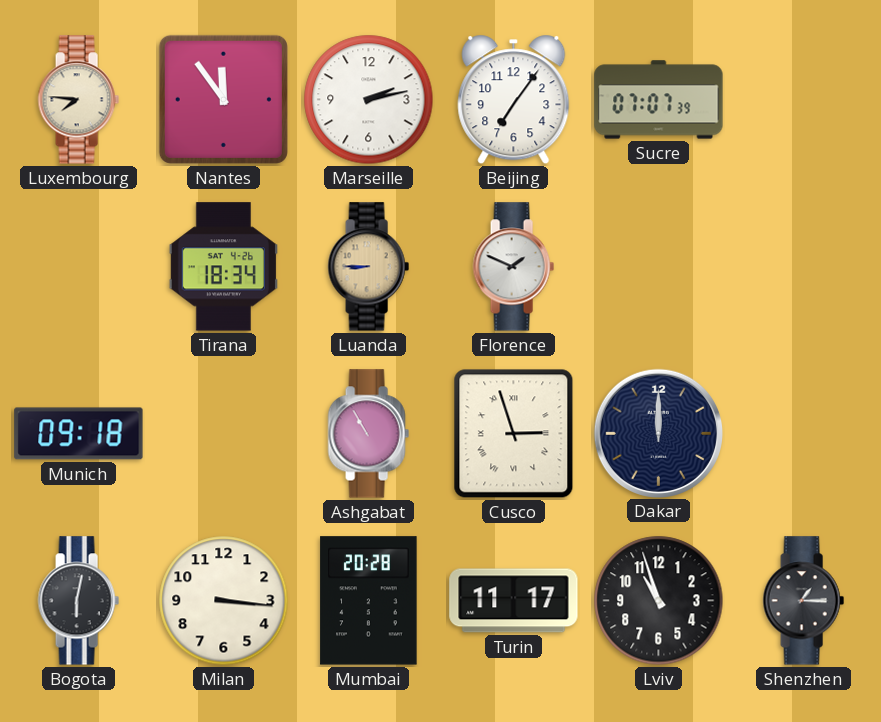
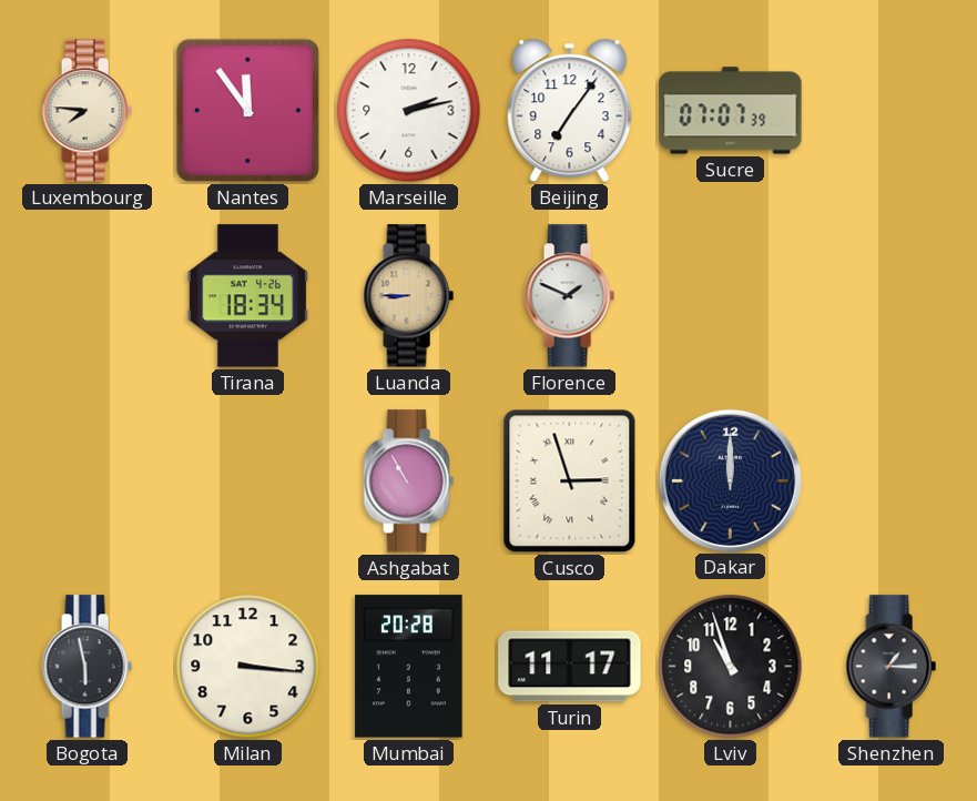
Munich: 09:18 -> none
Bogota: 6:02 -> 5:58
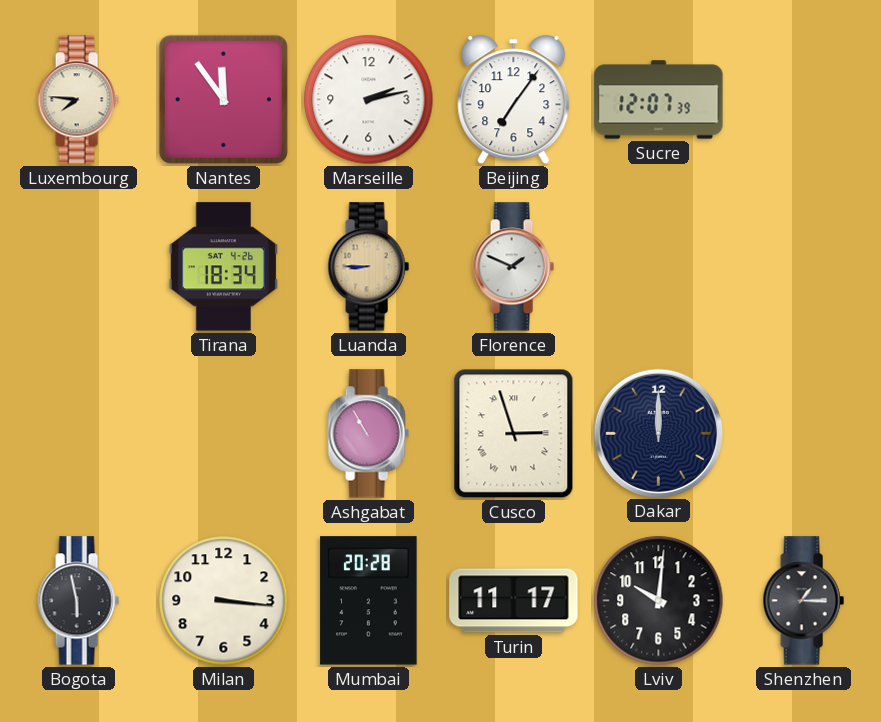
Sucre: 07:07 -> 12:07
Lviv: 10:57 -> 10:01
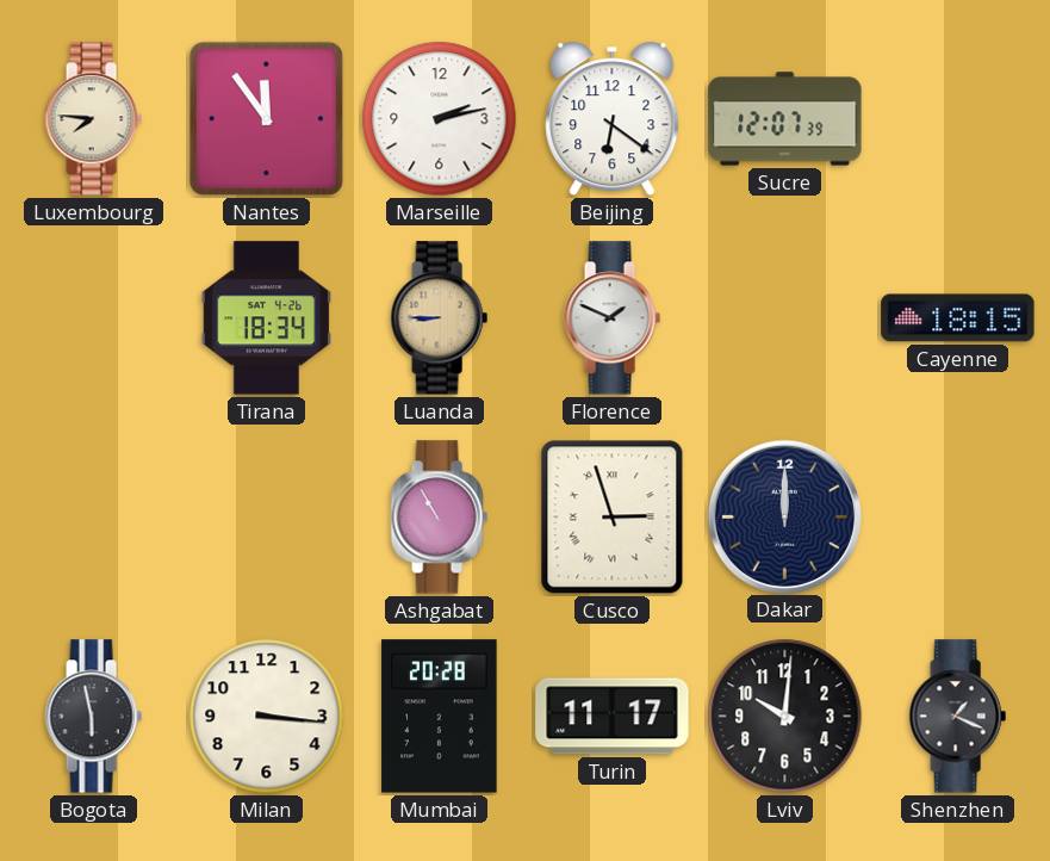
Beijing: 7:06 -> 6:21
Cayenne: none -> 18:15
Shenzhen: 1:15 -> 1:19
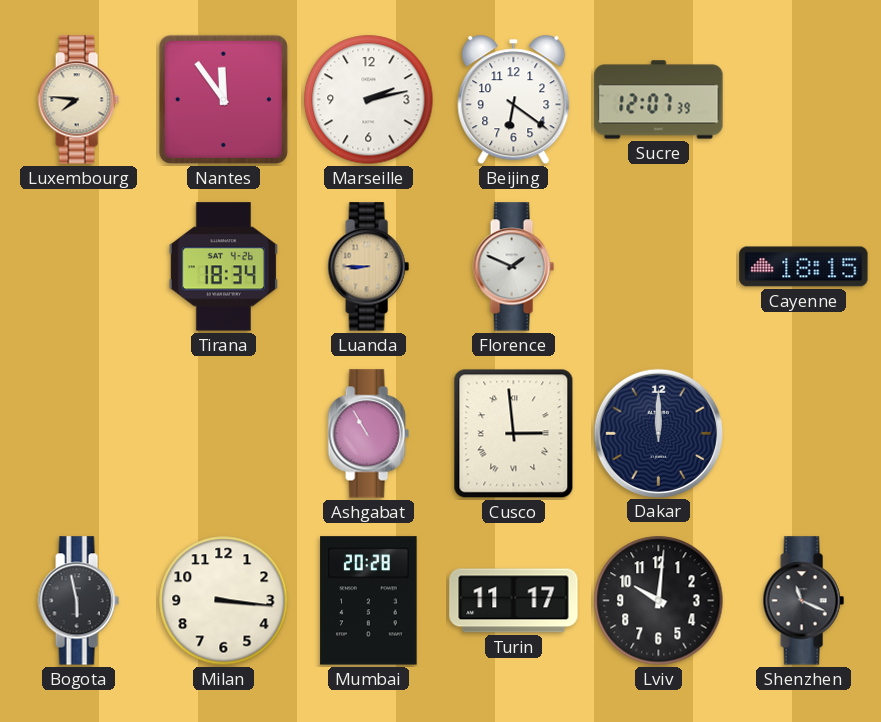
Cusco: 2:57 -> 2:59
Shenzhen: 1:19 -> 11:19
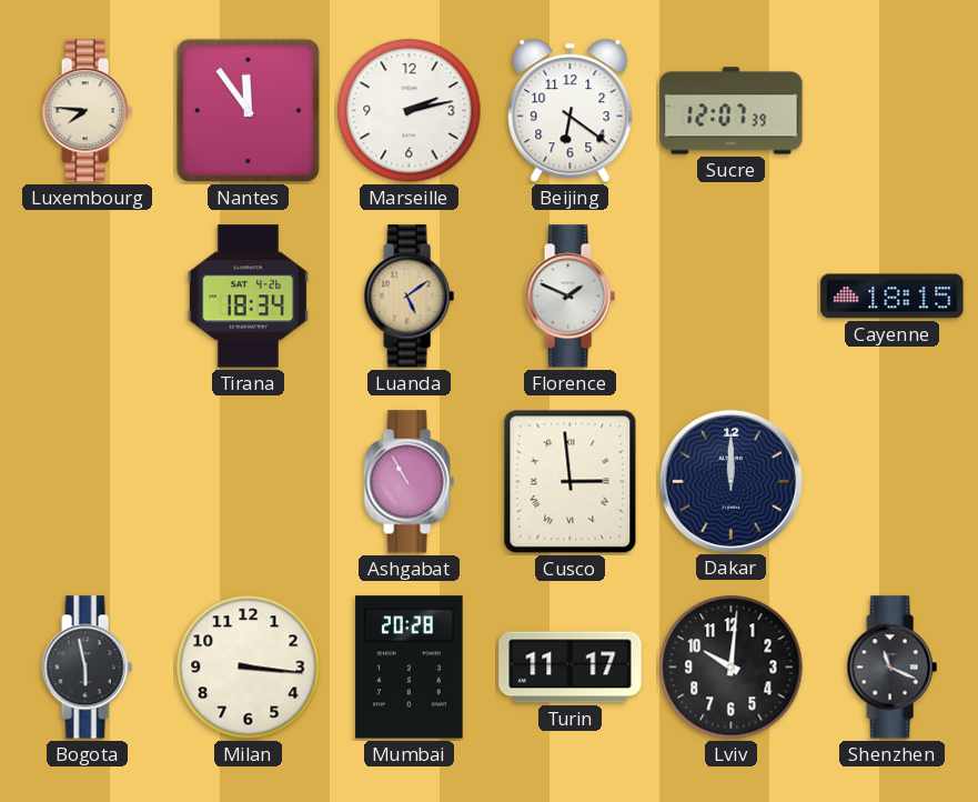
Luanda: 8:45 -> 5:09
